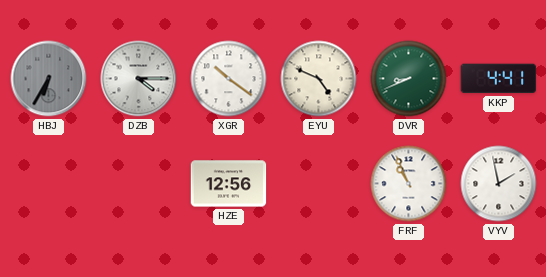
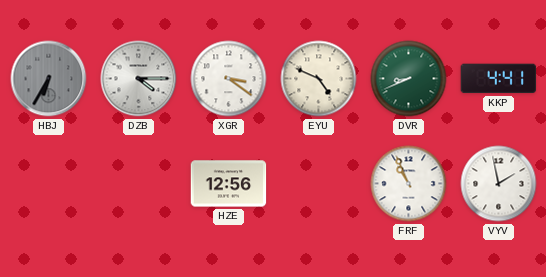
XGR: 10:21 -> 3:21
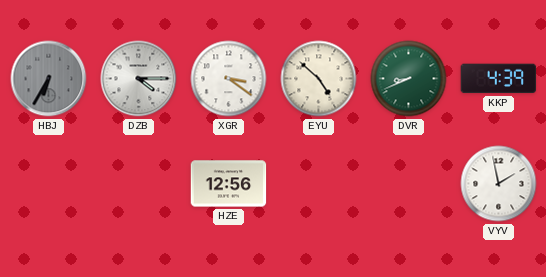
EYU: 4:49 -> 4:52
KKP: 4:41 -> 4:39
FRF: 10:56 -> none
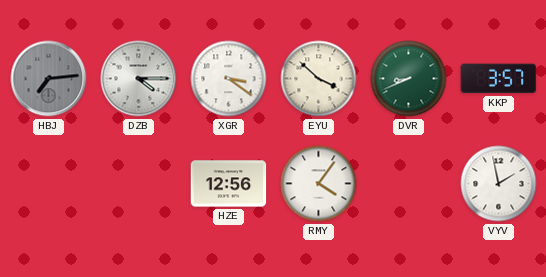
HBJ: 6:35 -> 7:14
EYU: 4:52 -> 3:52
KKP: 4:39 -> 3:57
RMY: none -> 4:06
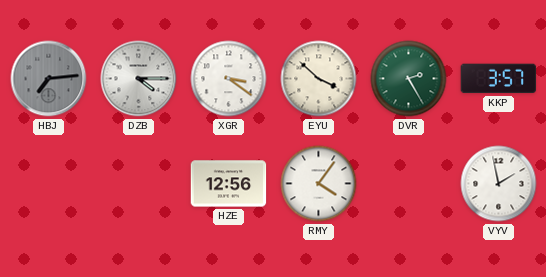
DVR: 8:41 -> 2:25
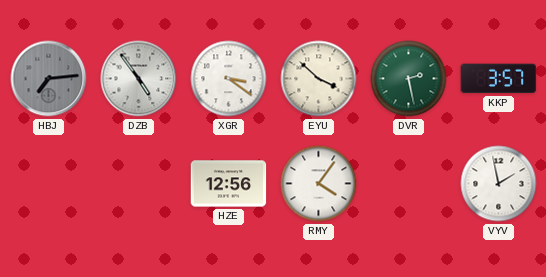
DZB: 4:15 -> 4:54
DVR: 2:25 -> 2:28
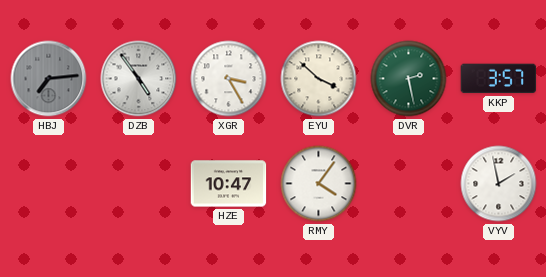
XGR: 3:21 -> 3:25
HZE: 12:56 -> 10:47
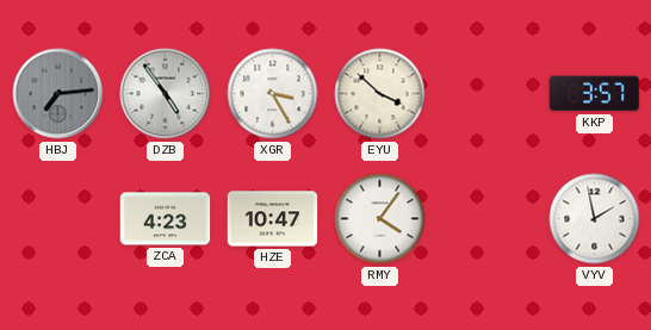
DVR: 2:28 -> none
ZCA: none -> 4:23
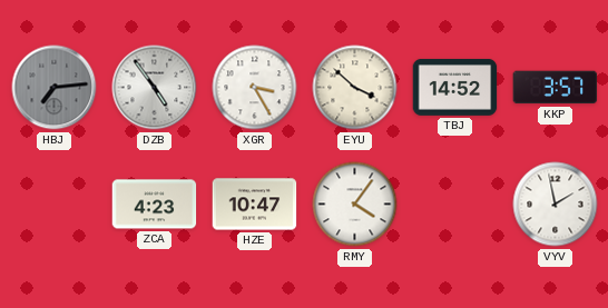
TBJ: none -> 14:52
